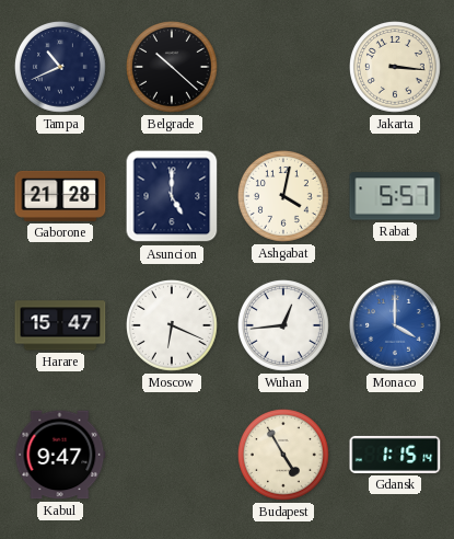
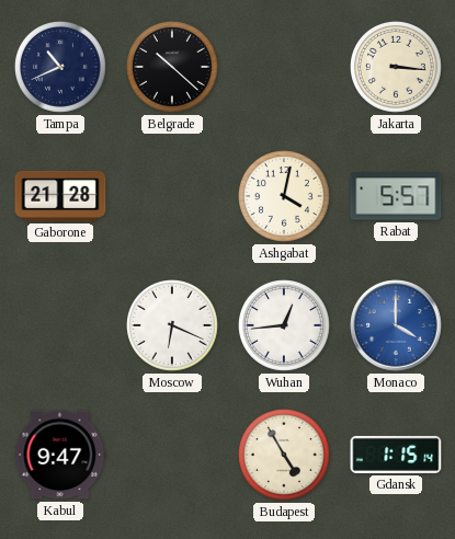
Asuncion: 5:00 -> none
Harare: 15:47 -> none
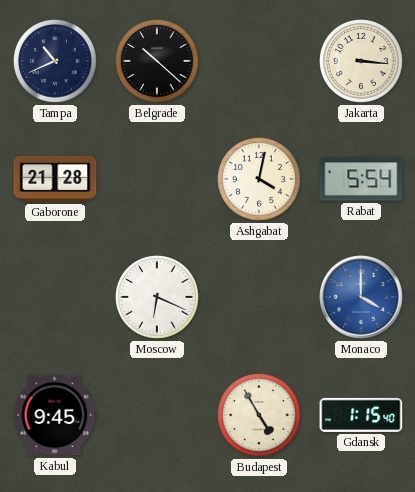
Rabat: 5:57 -> 5:54
Wuhan: 12:44 -> none
Kabul: 9:47 -> 9:45
Gdansk: 1:15:14 -> 1:15:40
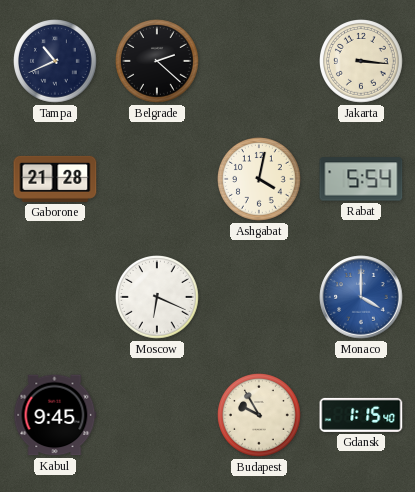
Belgrade: 10:22 -> 2:22
Budapest: 4:55 -> 9:55
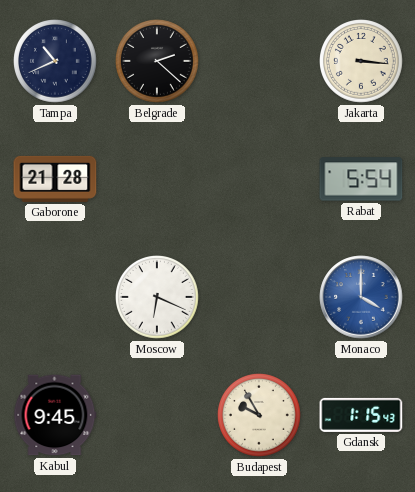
Ashgabat: 4:02 -> none
Gdansk: 1:15:40 -> 1:15:43
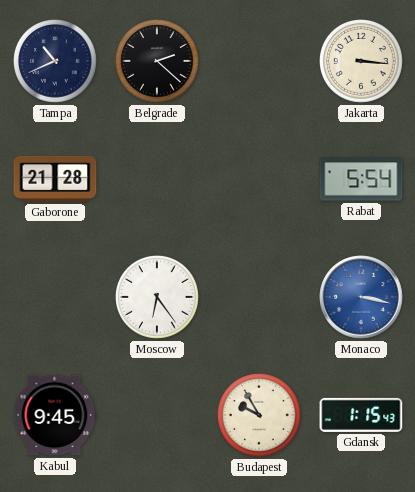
Moscow: 6:19 -> 6:24
Monaco: 4:00 -> 3:17
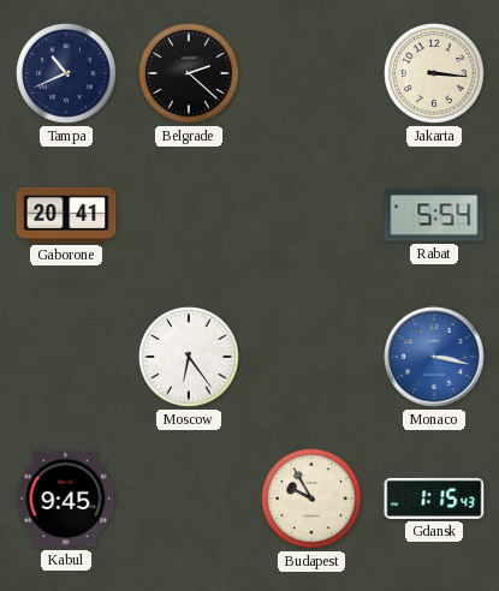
Gaborone: 21:28 -> 20:41
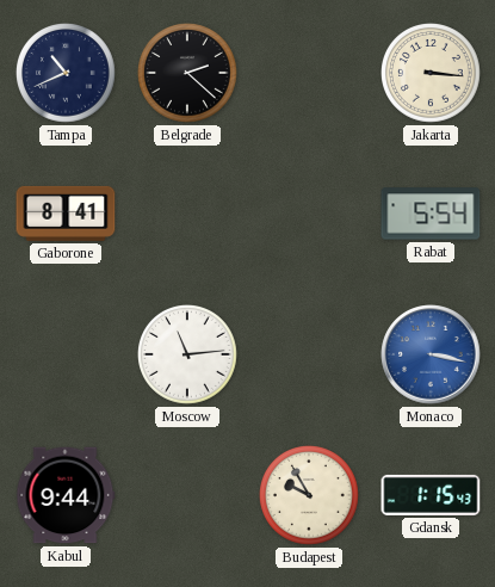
Gaborone: 20:41 -> 8:41
Moscow: 6:24 -> 11:14
Kabul: 9:45 -> 9:44
